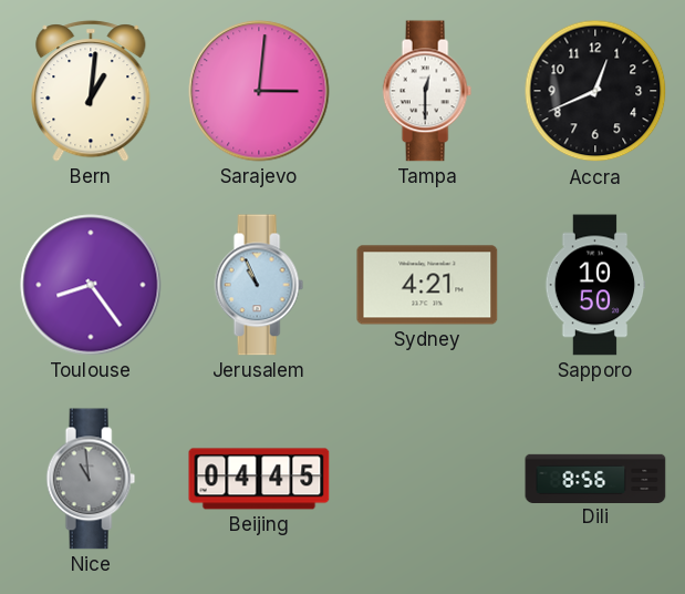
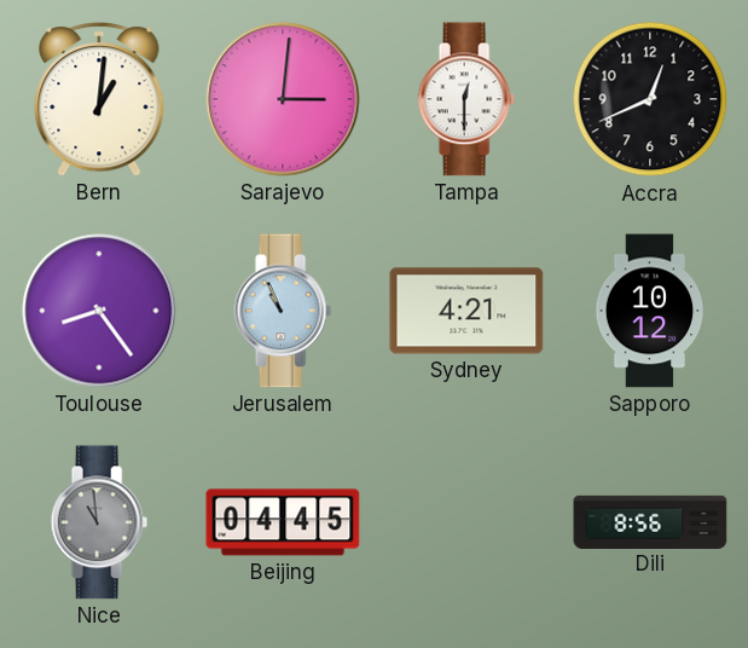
Sapporo: 10:50 -> 10:12
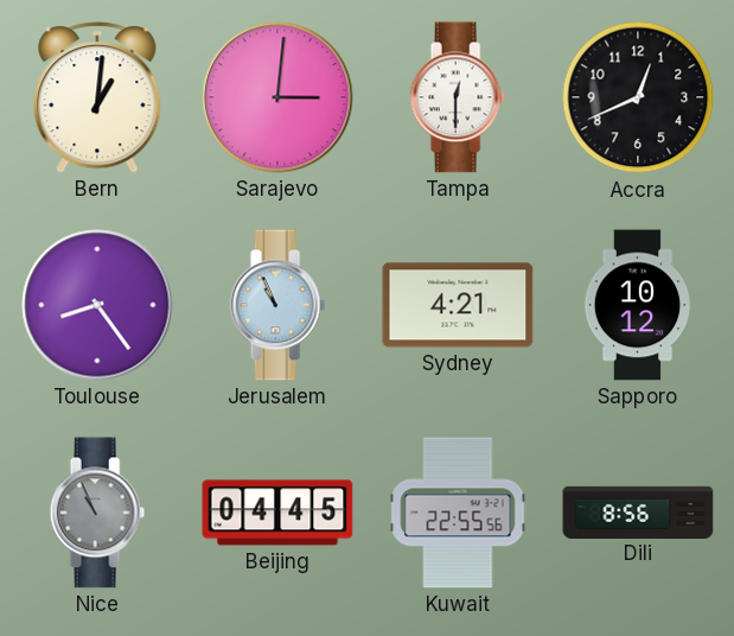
Nice: 10:59 -> 10:56
Kuwait: none -> 22:55
